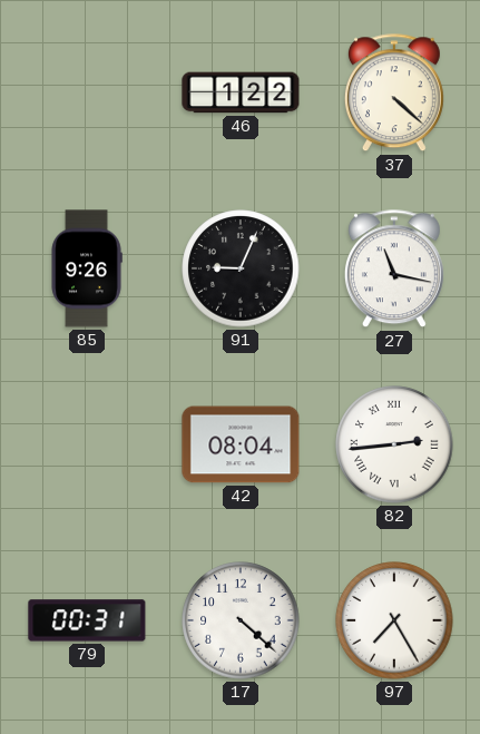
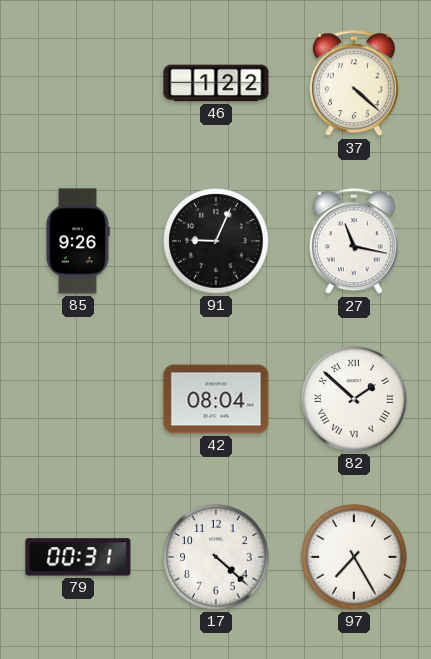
82: 2:44 -> 1:52
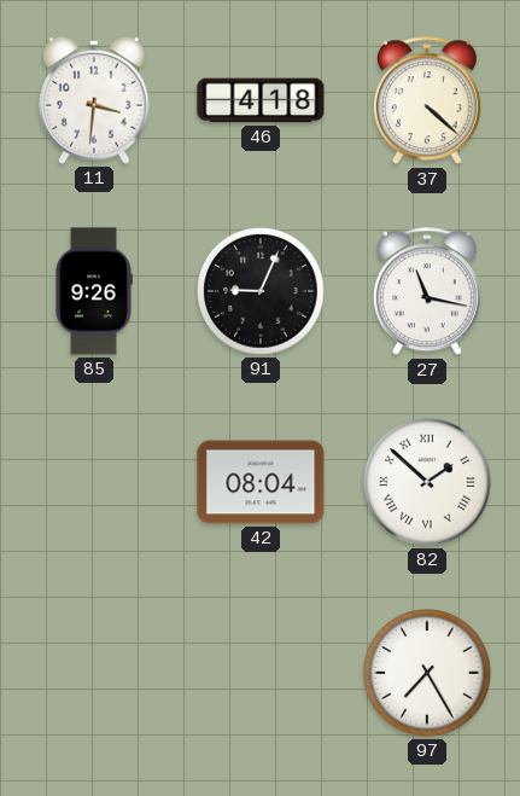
11: none -> 3:31
46: 1:22 -> 4:18
79: 00:31 -> none
17: 4:22 -> none
